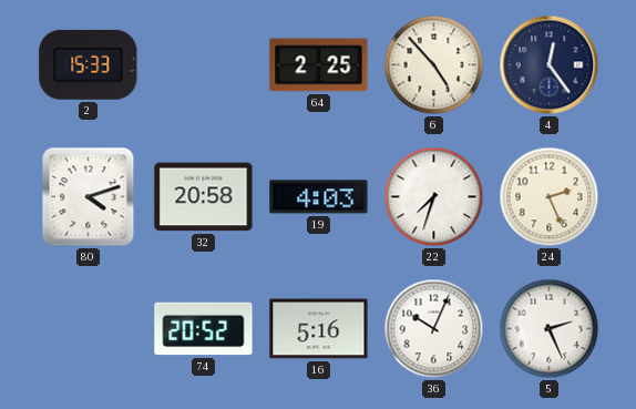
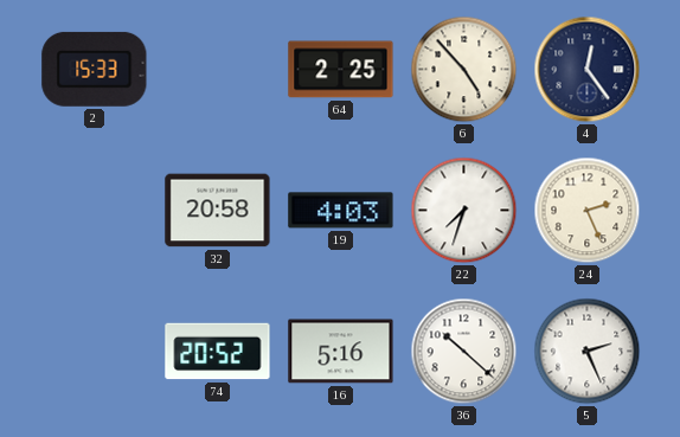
80: 4:12 -> none
36: 10:04 -> 10:22
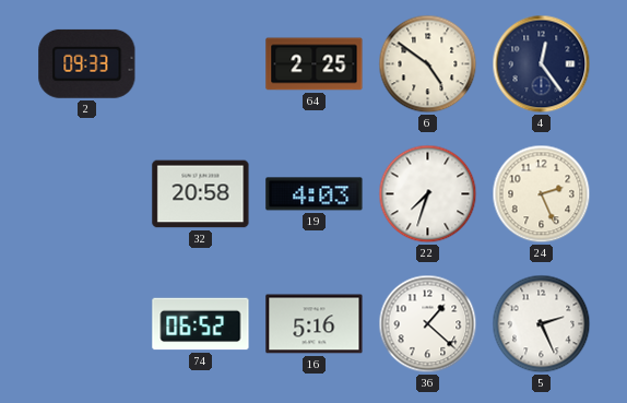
2: 15:33 -> 09:33
6: 4:53 -> 4:51
74: 20:52 -> 06:52
36: 10:22 -> 1:22
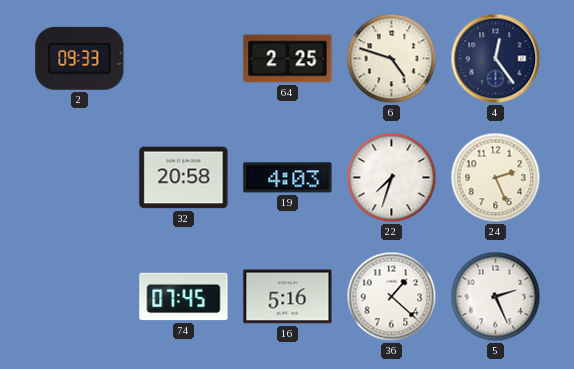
6: 4:51 -> 4:48
74: 06:52 -> 07:45
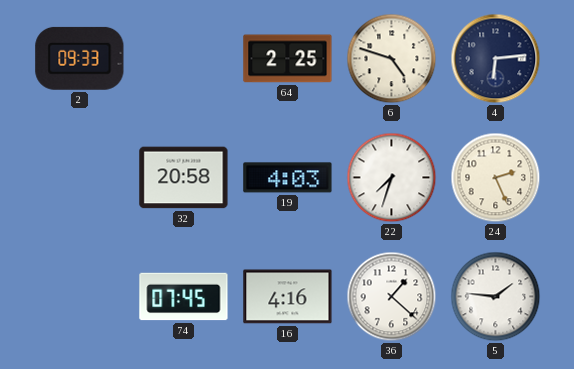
4: 12:24 -> 6:14
16: 5:16 -> 4:16
5: 2:26 -> 1:46
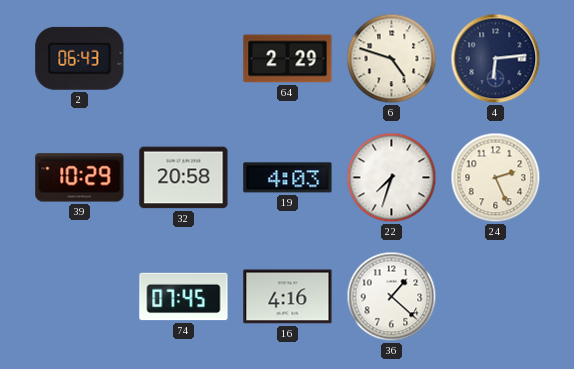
2: 09:33 -> 06:43
64: 2:25 -> 2:29
39: none -> 10:29
5: 1:46 -> none
